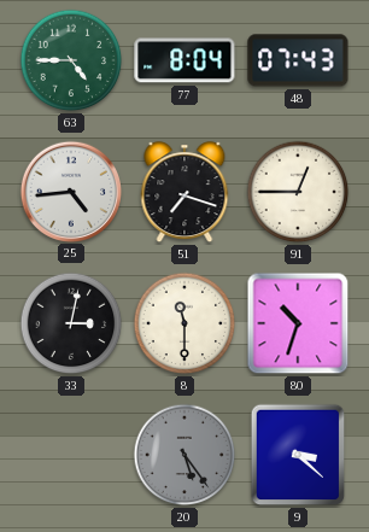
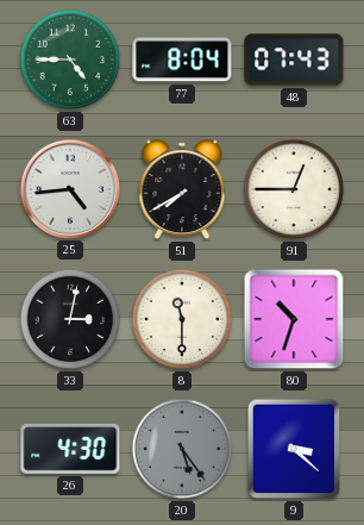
51: 7:18 -> 7:40
26: none -> 4:30
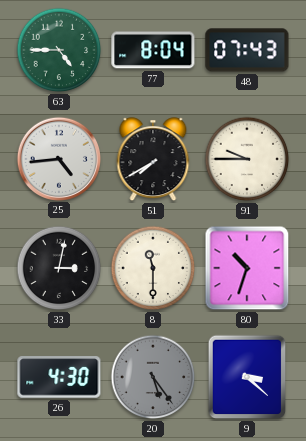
91: 12:45 -> 9:45
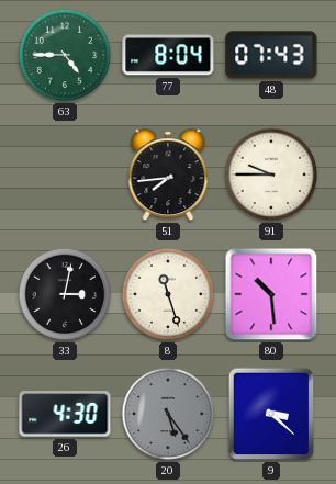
25: 4:44 -> none
51: 7:40 -> 7:44
8: 11:30 -> 11:27
80: 10:33 -> 10:29
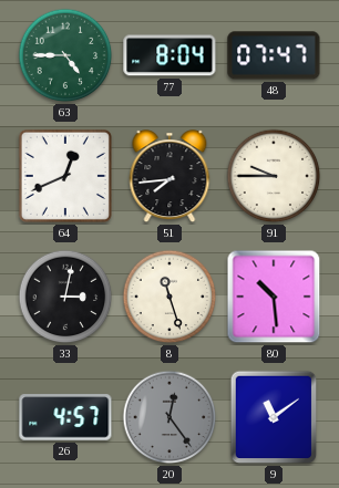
48: 07:43 -> 07:47
64: none -> 12:41
26: 4:30 -> 4:57
20: 5:24 -> 12:24
9: 3:22 -> 11:09
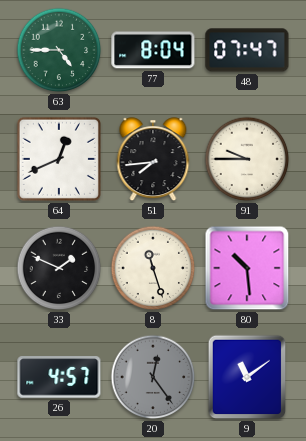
33: 3:02 -> 1:49
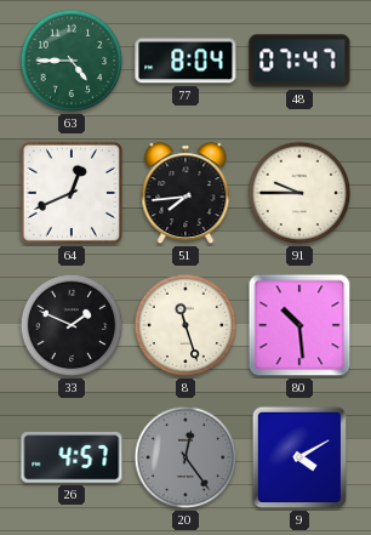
9: 11:09 -> 4:10
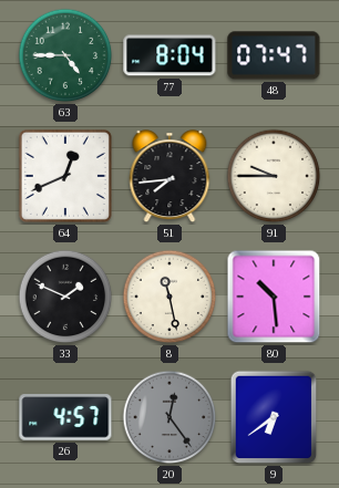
8: 11:27 -> 11:28
9: 4:10 -> 6:39
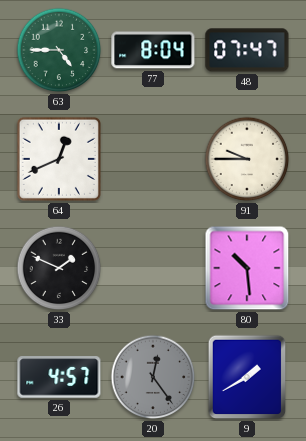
51: 7:44 -> none
8: 11:28 -> none
9: 6:39 -> 1:40
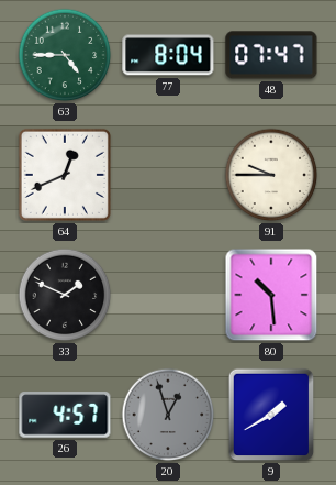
20: 12:24 -> 12:57
